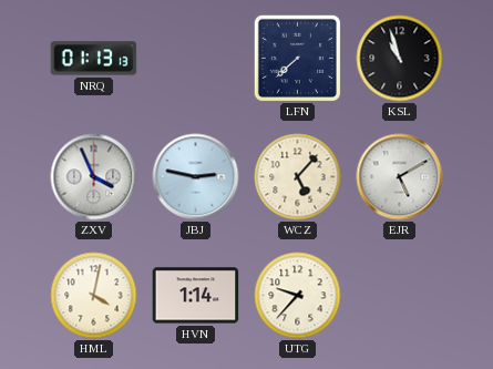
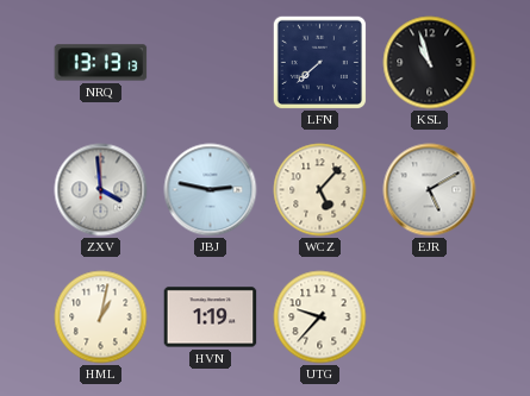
NRQ: 01:13 -> 13:13
ZXV: 3:56 -> 3:59
HML: 4:02 -> 1:02
HVN: 1:14 -> 1:19
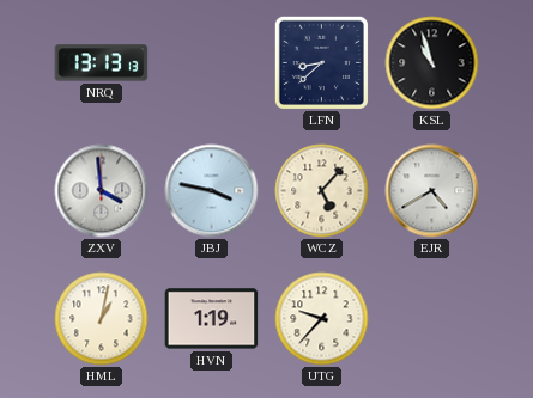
LFN: 7:38 -> 8:38
JBJ: 2:47 -> 3:47
EJR: 5:10 -> 4:40
